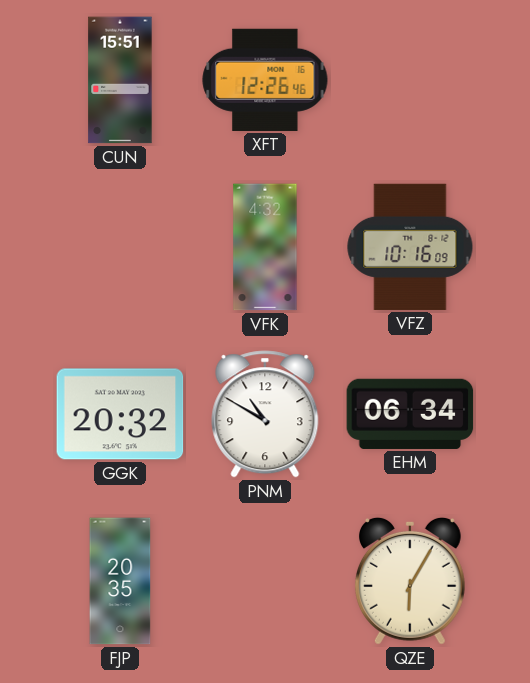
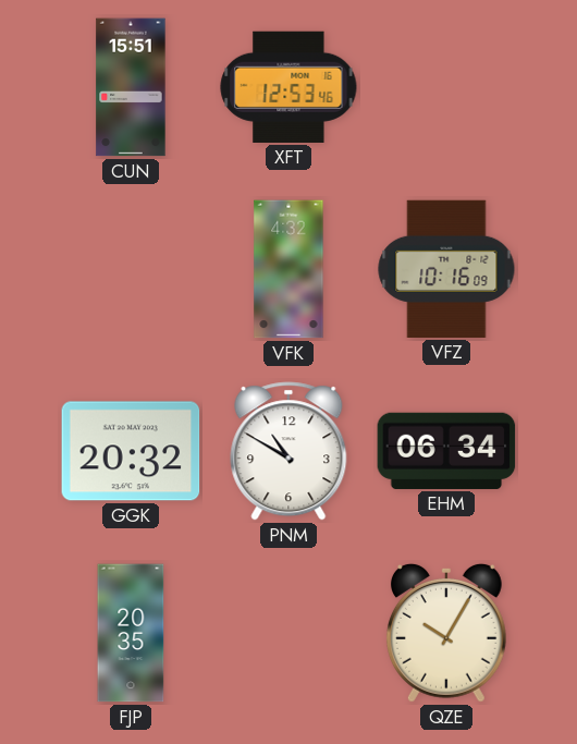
XFT: 12:26 -> 12:53
QZE: 6:05 -> 10:05
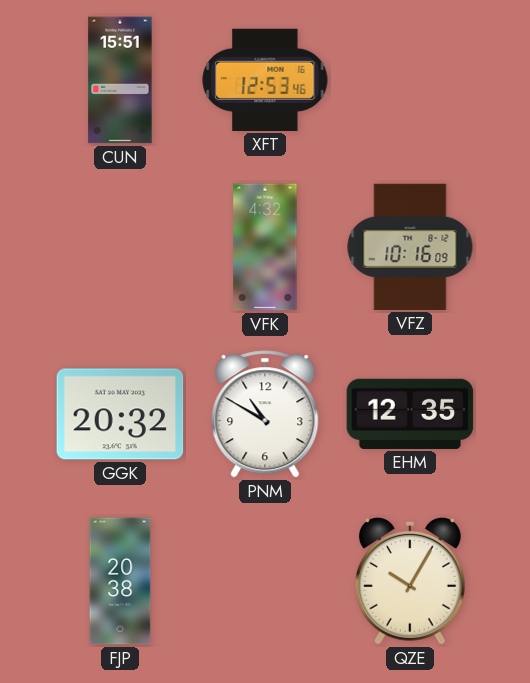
EHM: 06:34 -> 12:35
FJP: 20:35 -> 20:38
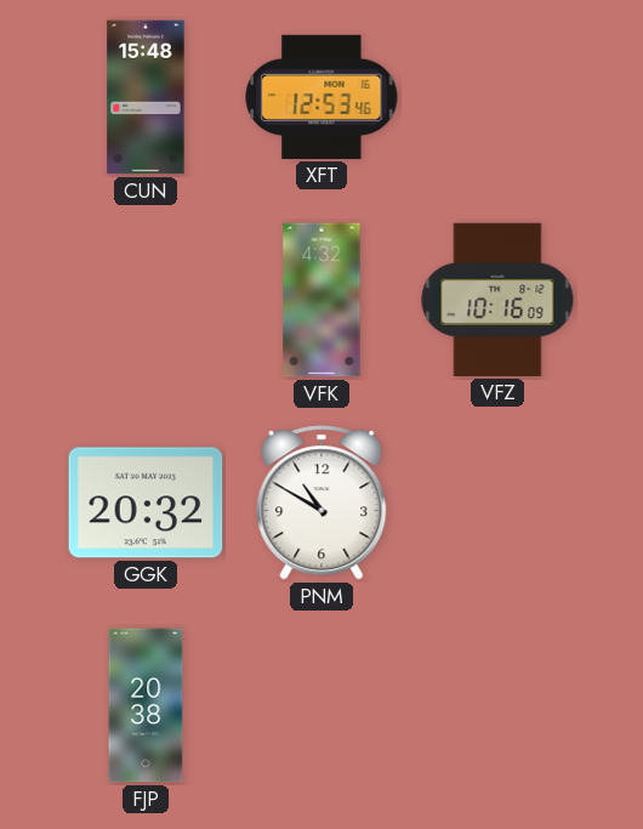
CUN: 15:51 -> 15:48
EHM: 12:35 -> none
QZE: 10:05 -> none
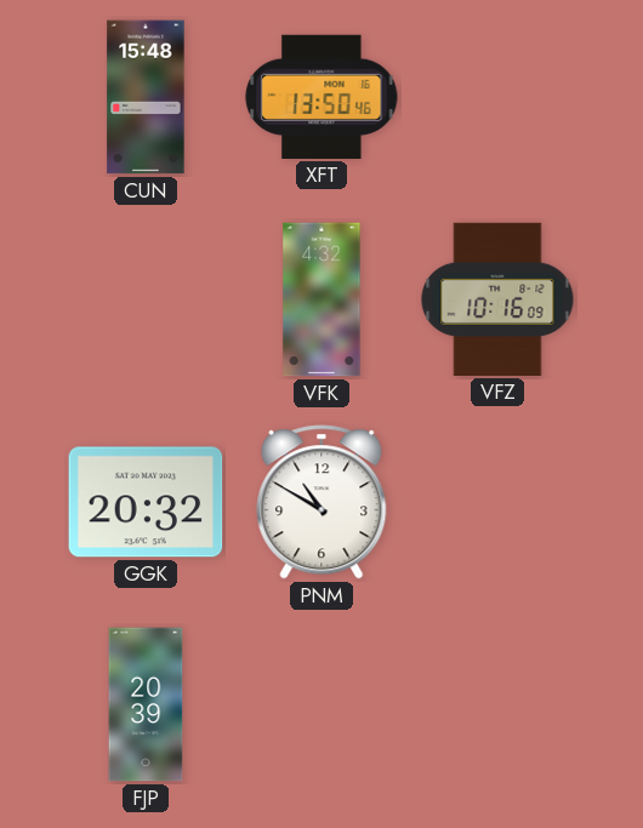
XFT: 12:53 -> 13:50
FJP: 20:38 -> 20:39
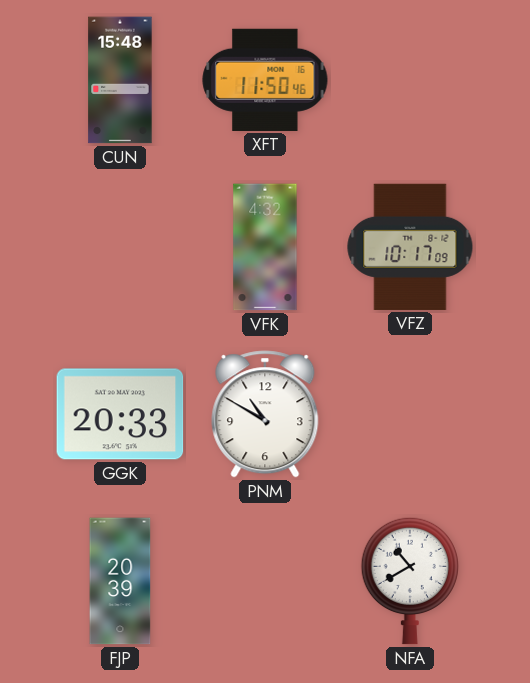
XFT: 13:50 -> 11:50
VFZ: 10:16 -> 10:17
GGK: 20:32 -> 20:33
NFA: none -> 10:40
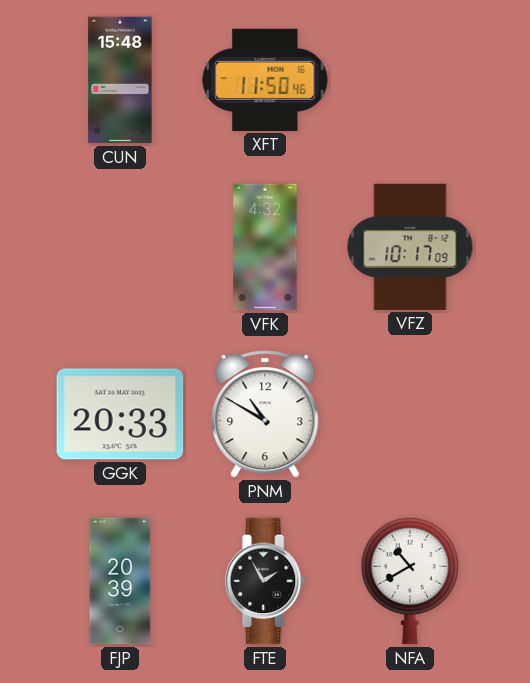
FTE: none -> 1:55
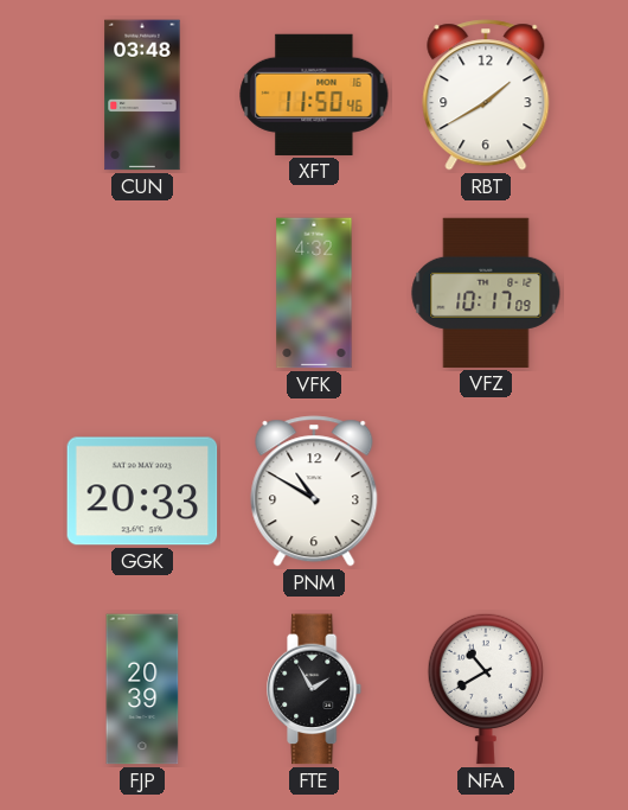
CUN: 15:48 -> 03:48
RBT: none -> 1:40
